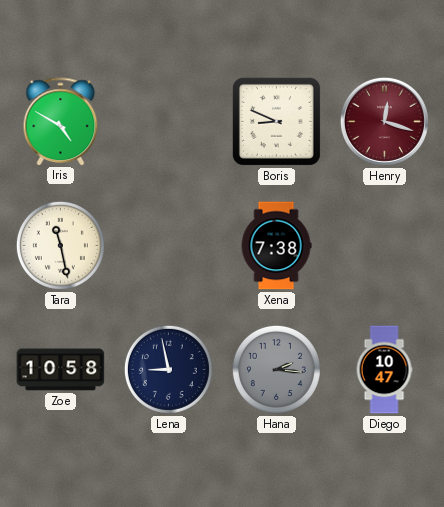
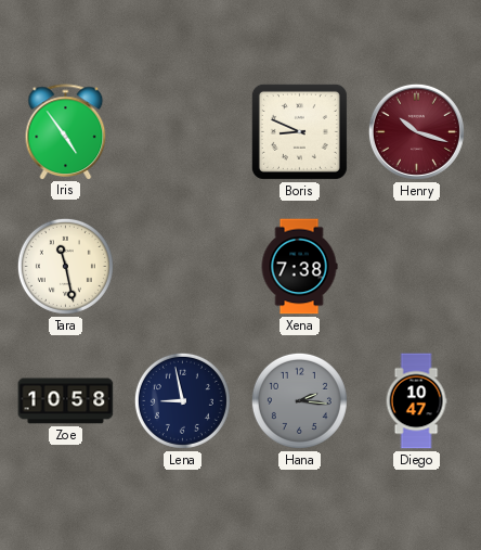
Iris: 4:50 -> 4:54
Henry: 12:18 -> 10:18
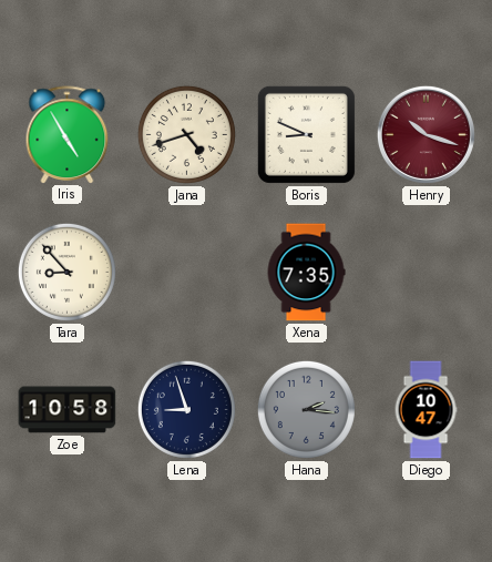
Iris: 4:54 -> 4:55
Jana: none -> 4:42
Tara: 11:28 -> 8:53
Xena: 7:38 -> 7:35
Lena: 8:58 -> 8:57
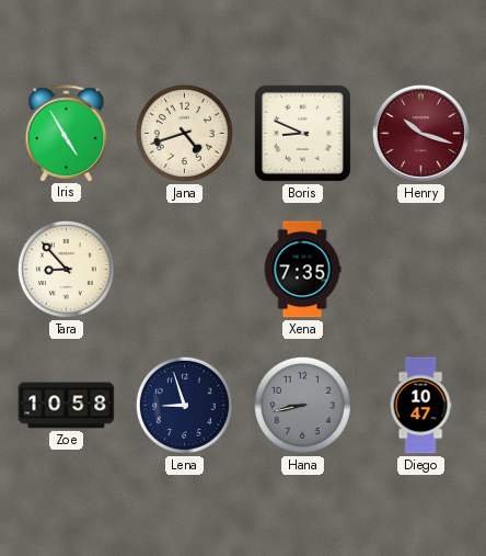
Hana: 2:16 -> 8:43
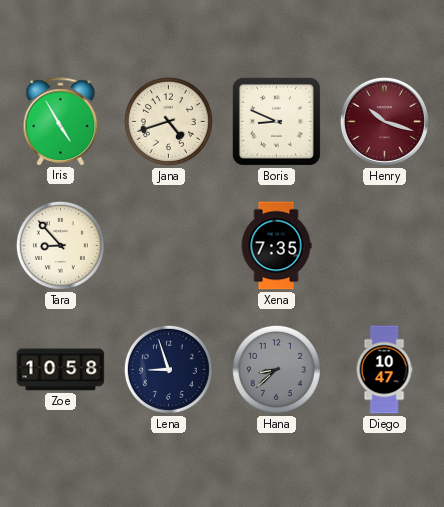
Hana: 8:43 -> 8:38
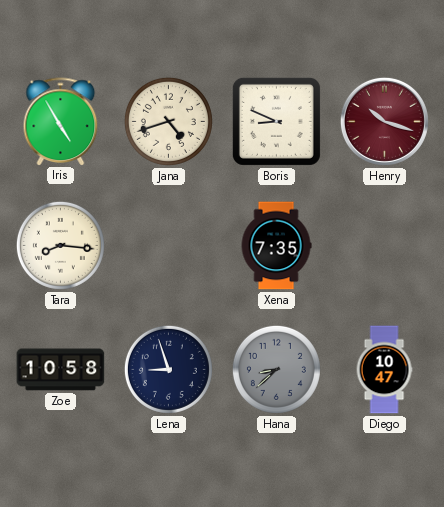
Tara: 8:53 -> 8:16
